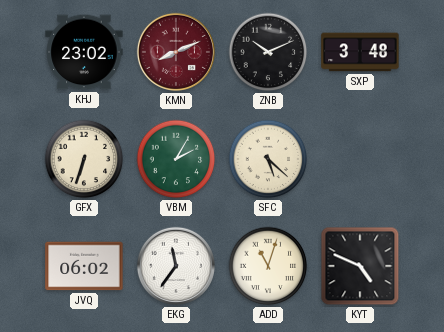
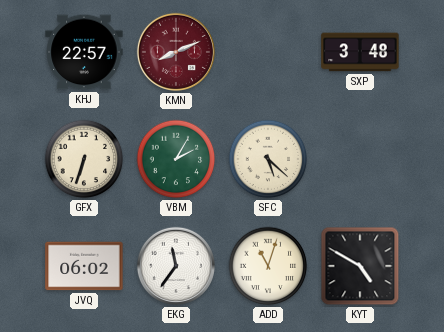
KHJ: 23:02 -> 22:57
ZNB: 10:11 -> none
KYT: 4:49 -> 4:50
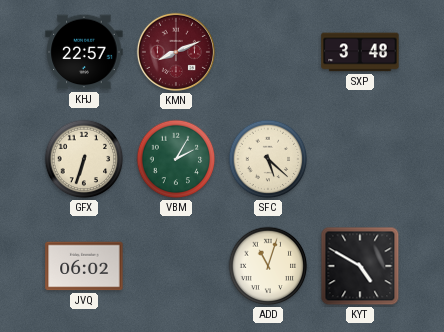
EKG: 11:36 -> none
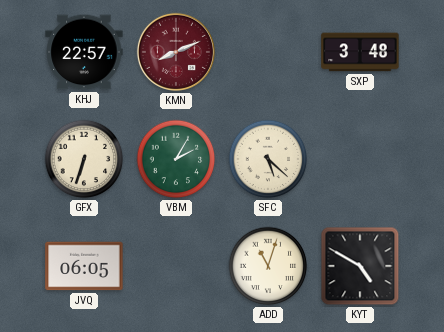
JVQ: 06:02 -> 06:05
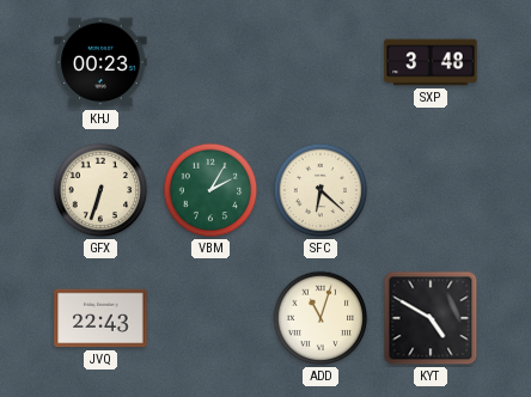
KHJ: 22:57 -> 00:23
KMN: 8:11 -> none
SFC: 5:22 -> 6:22
JVQ: 06:05 -> 22:43
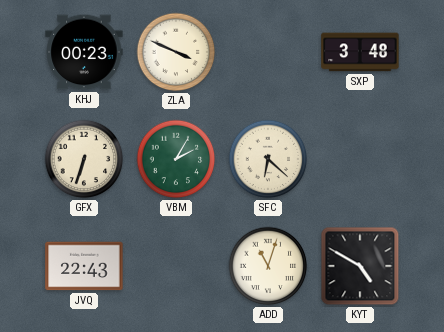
ZLA: none -> 3:49
